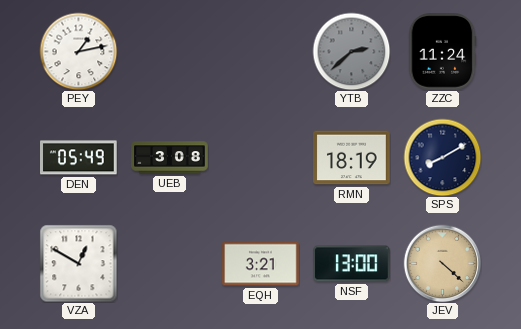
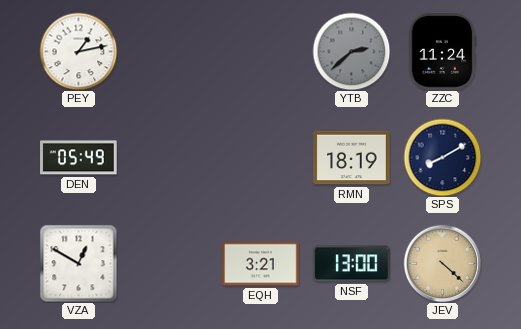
UEB: 3:08 -> none
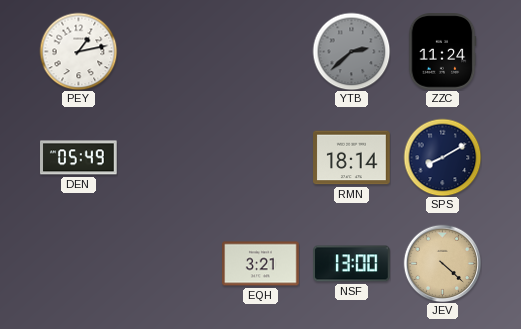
RMN: 18:19 -> 18:14
VZA: 12:50 -> none
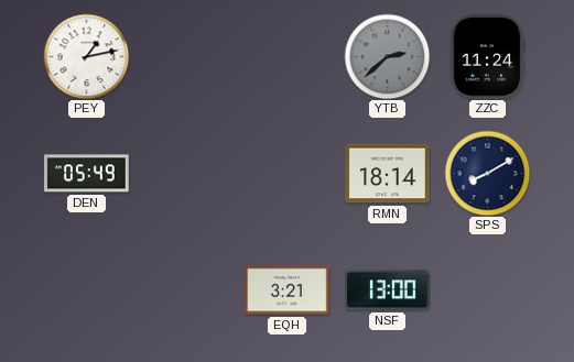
JEV: 4:22 -> none
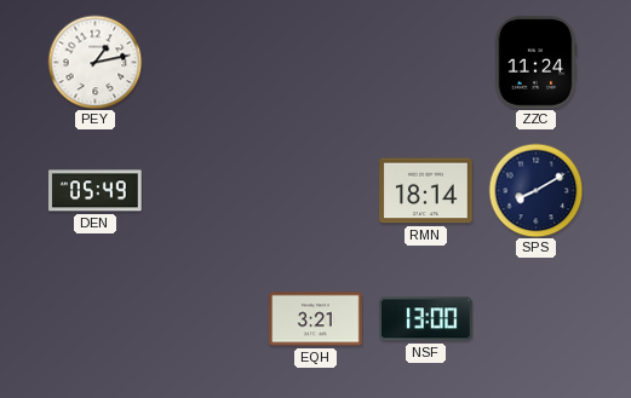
YTB: 2:38 -> none
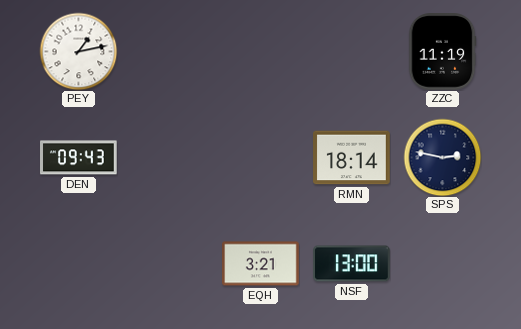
ZZC: 11:24 -> 11:19
DEN: 05:49 -> 09:43
SPS: 8:10 -> 2:47
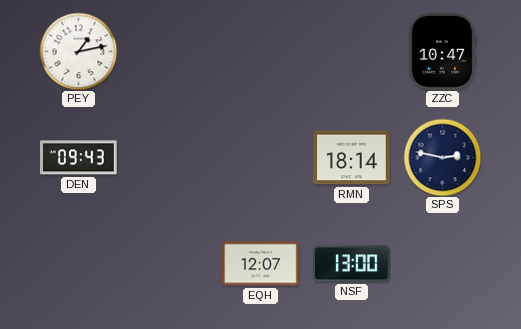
ZZC: 11:19 -> 10:47
EQH: 3:21 -> 12:07
